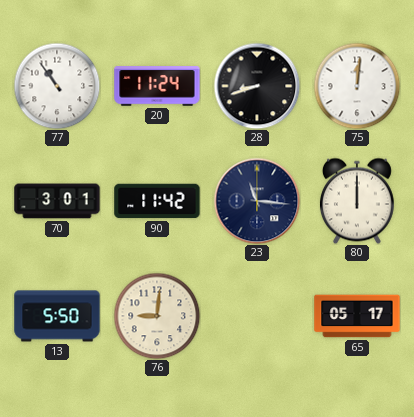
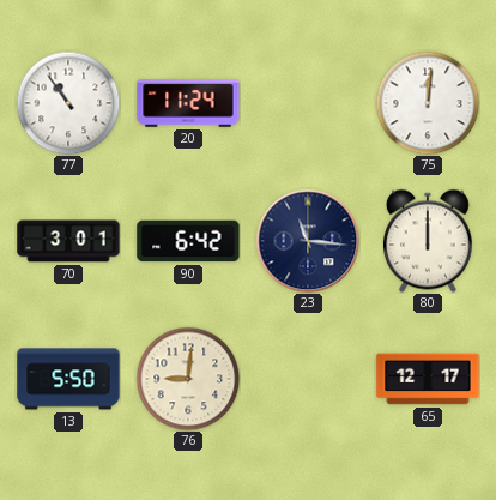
28: 8:42 -> none
90: 11:42 -> 6:42
65: 05:17 -> 12:17
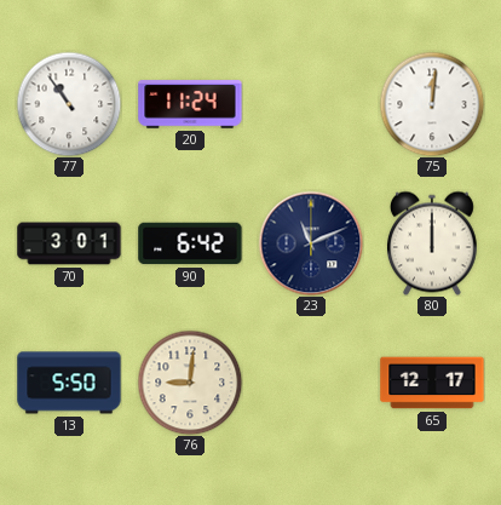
23: 11:16 -> 11:11
